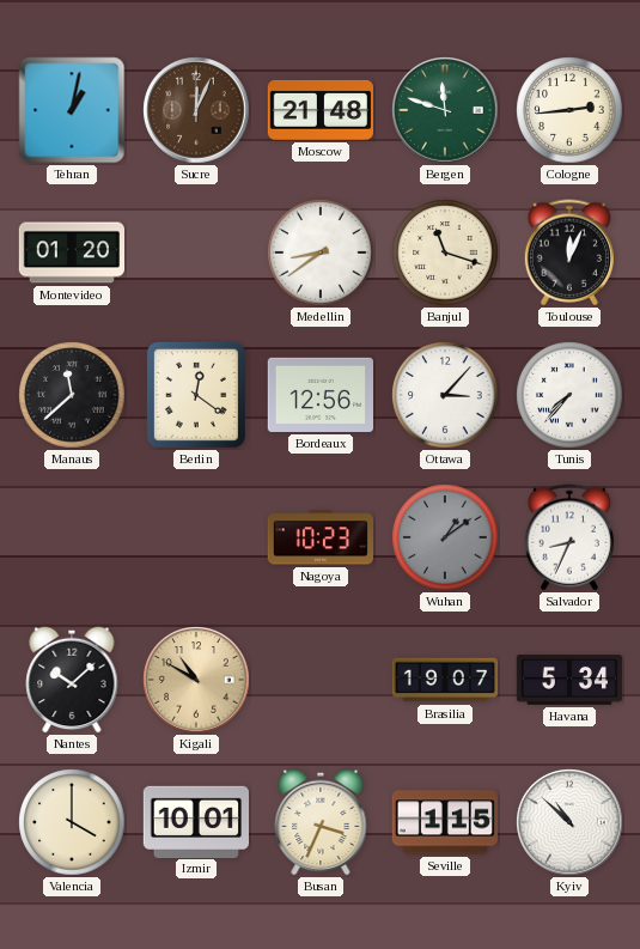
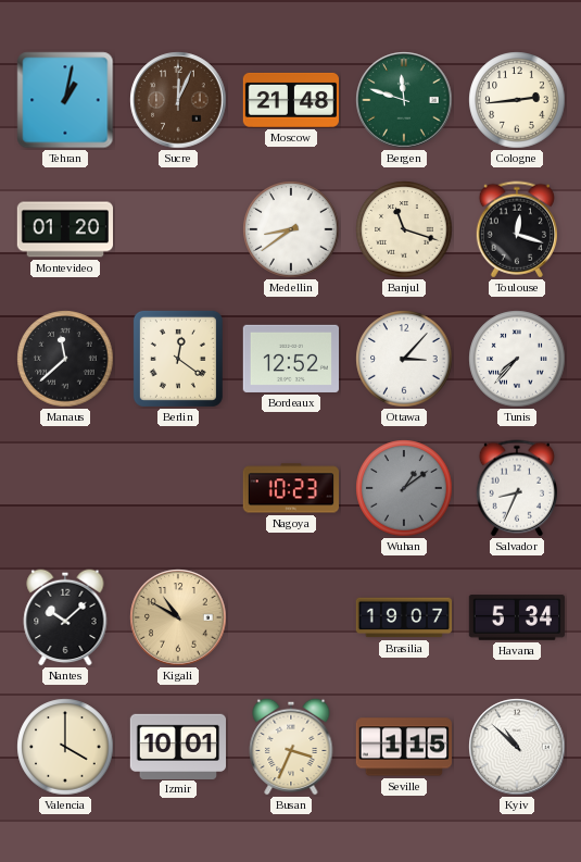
Toulouse: 12:04 -> 12:18
Bordeaux: 12:56 -> 12:52
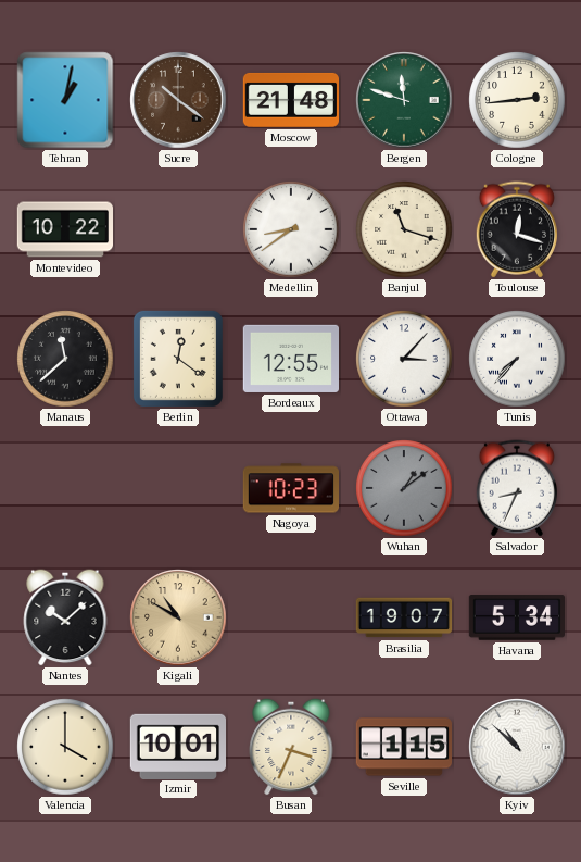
Sucre: 12:04 -> 10:21
Montevideo: 01:20 -> 10:22
Bordeaux: 12:52 -> 12:55
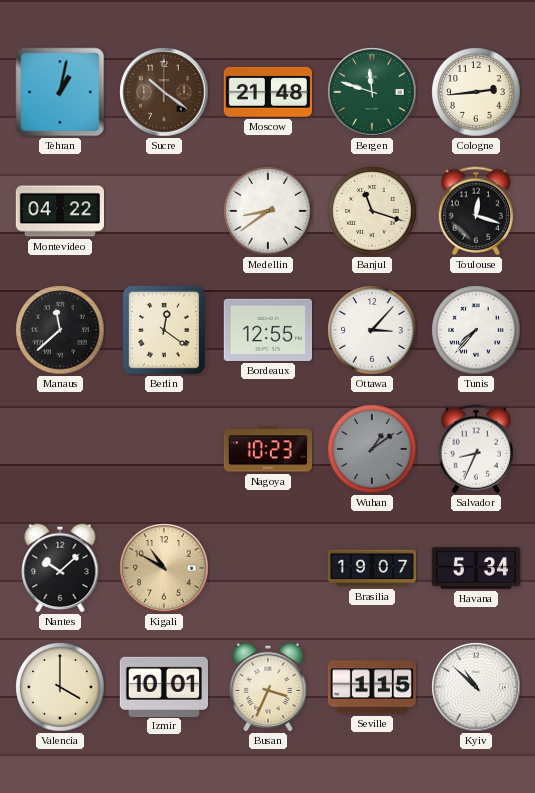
Montevideo: 10:22 -> 04:22
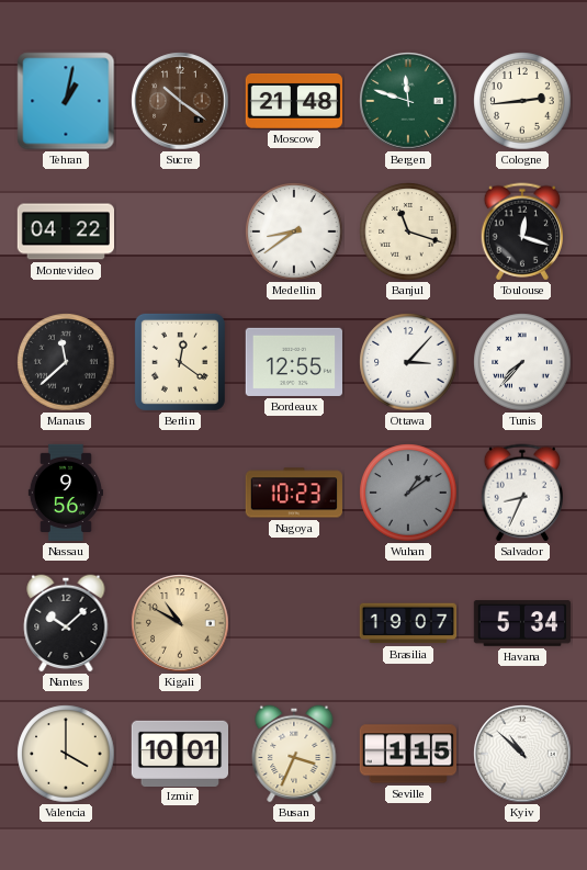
Nassau: none -> 9:56
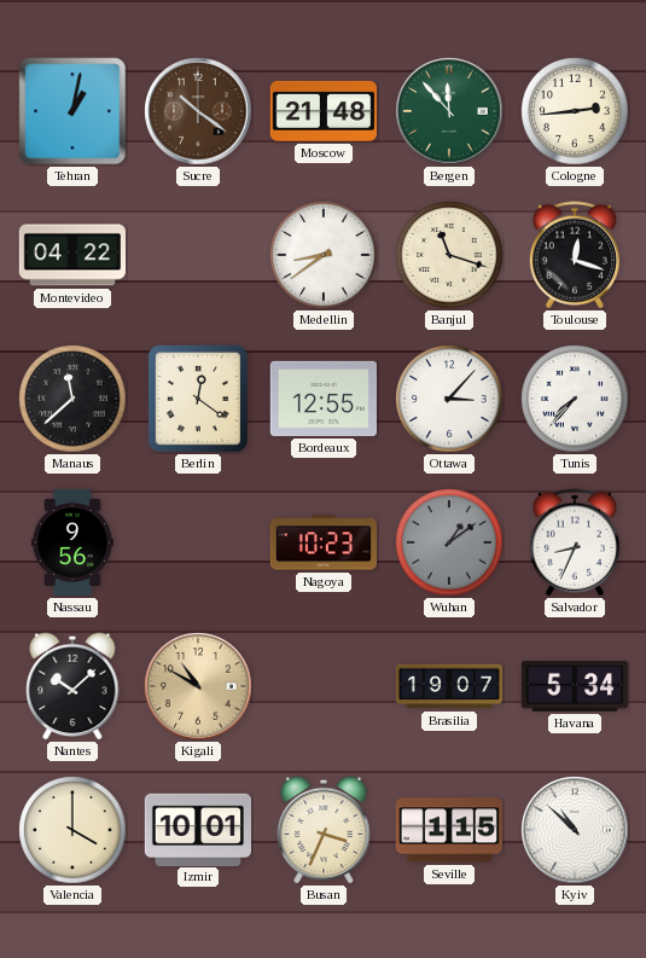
Bergen: 11:48 -> 11:53
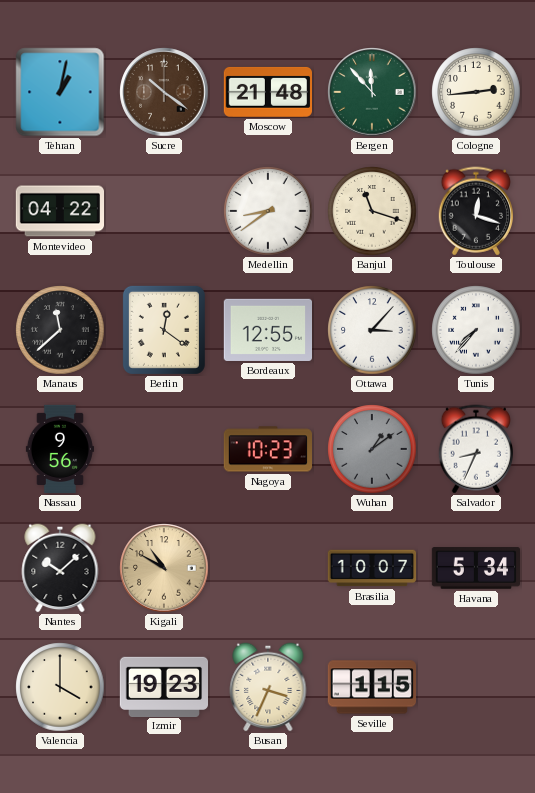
Brasilia: 19:07 -> 10:07
Izmir: 10:01 -> 19:23
Kyiv: 10:52 -> none
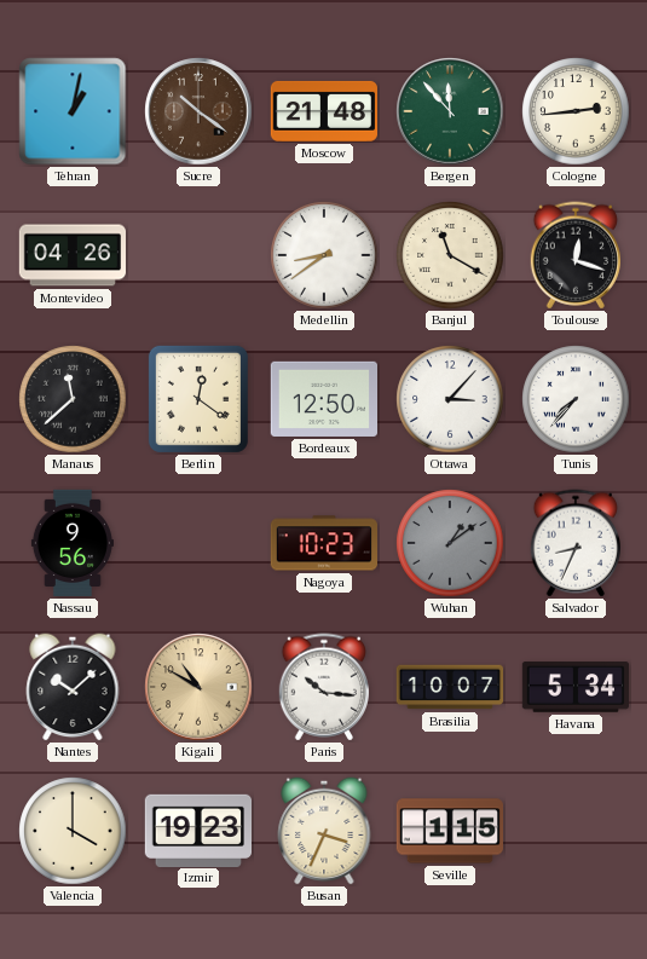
Montevideo: 04:22 -> 04:26
Banjul: 11:18 -> 11:20
Bordeaux: 12:55 -> 12:50
Paris: none -> 10:16
